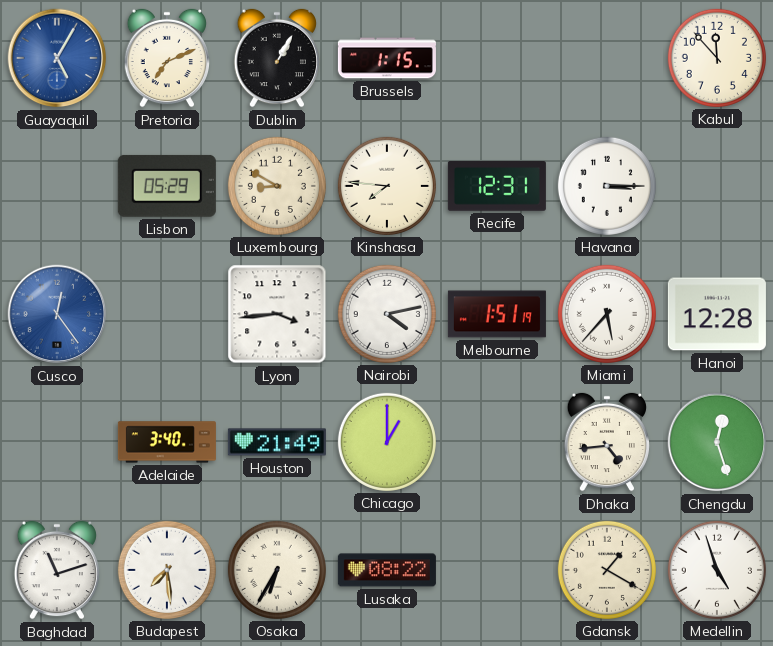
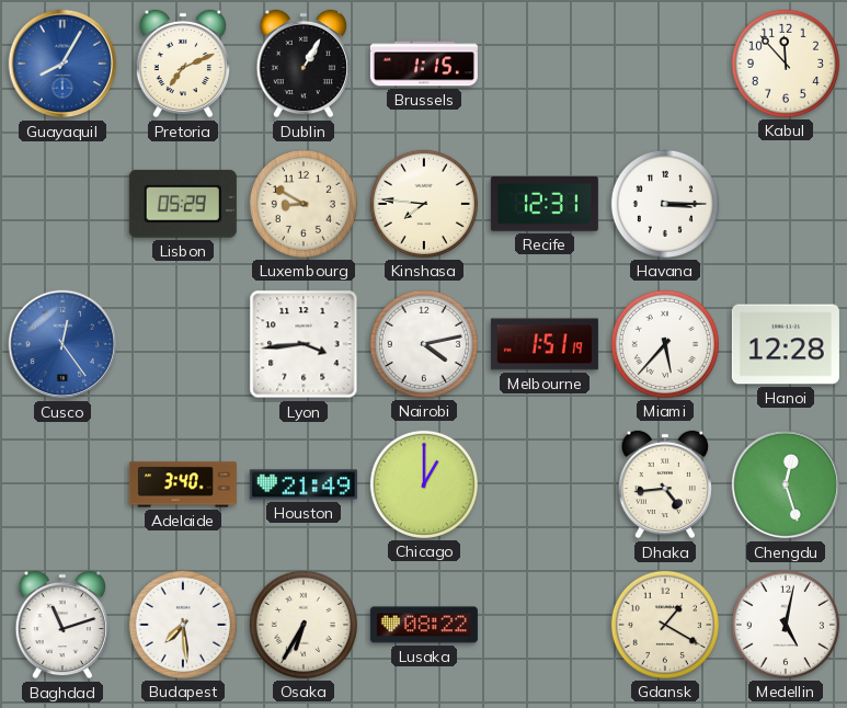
Guayaquil: 5:05 -> 8:05
Medellin: 4:57 -> 5:02
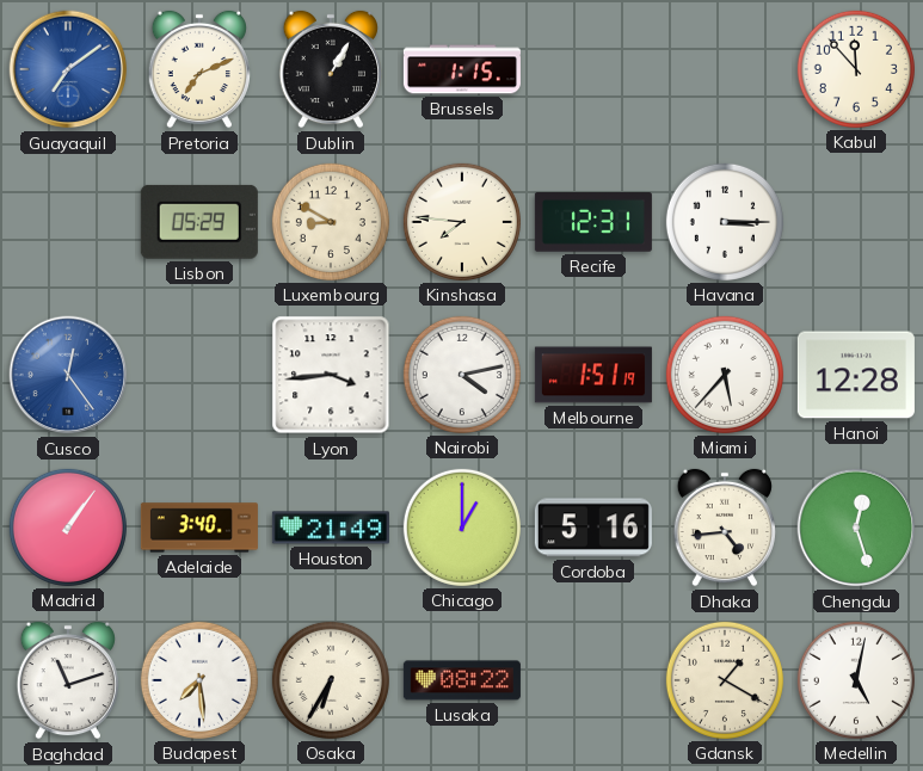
Guayaquil: 8:05 -> 7:09
Madrid: none -> 1:06
Cordoba: none -> 5:16
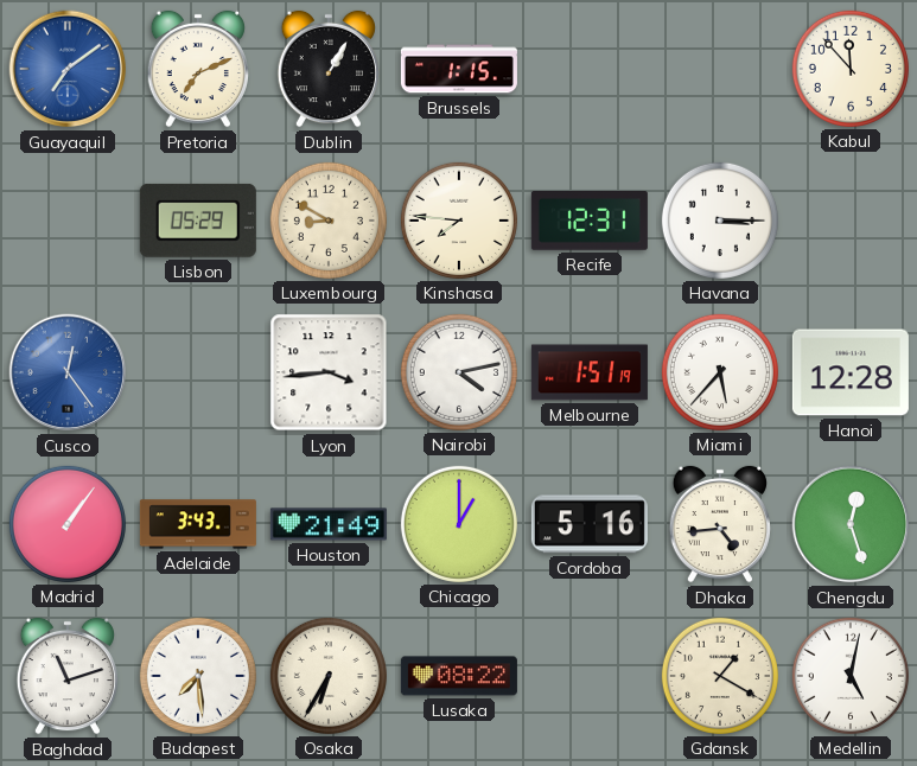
Adelaide: 3:40 -> 3:43
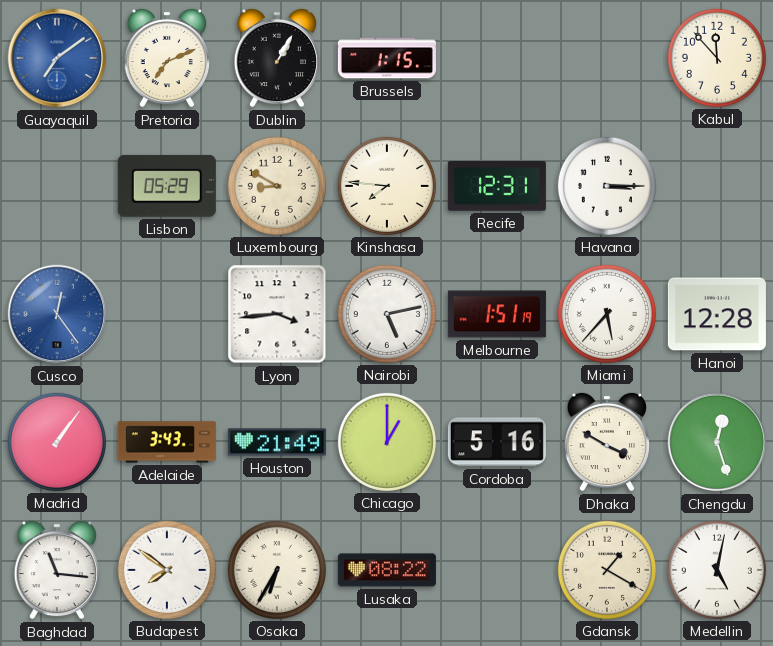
Nairobi: 4:13 -> 5:13
Dhaka: 4:44 -> 3:50
Baghdad: 11:12 -> 11:16
Budapest: 7:29 -> 7:51
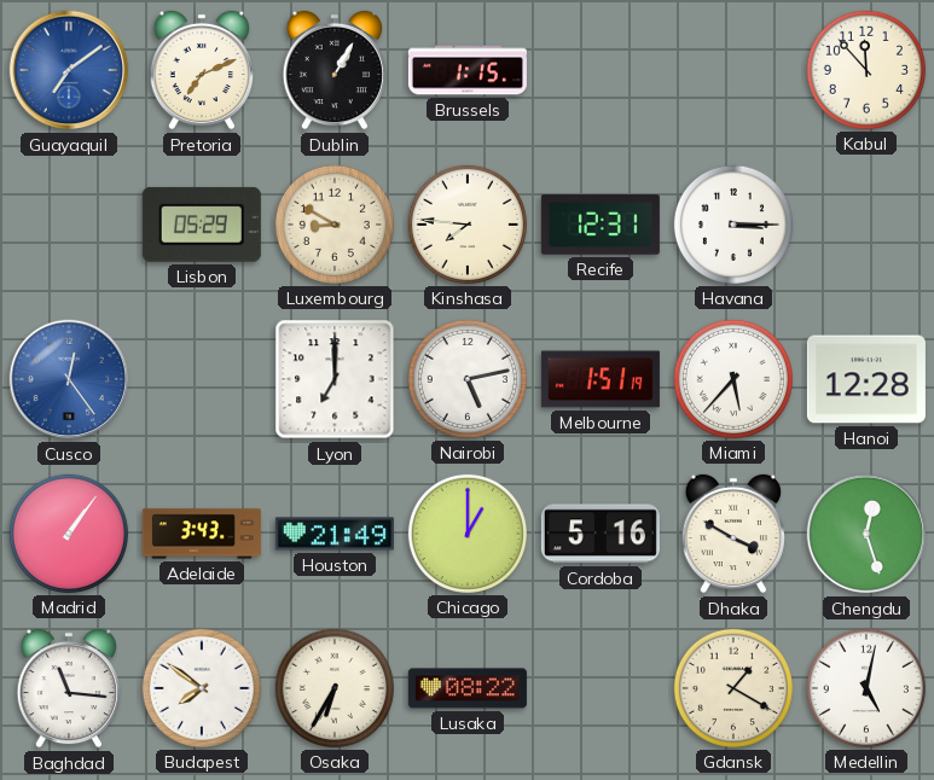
Lyon: 3:44 -> 7:00
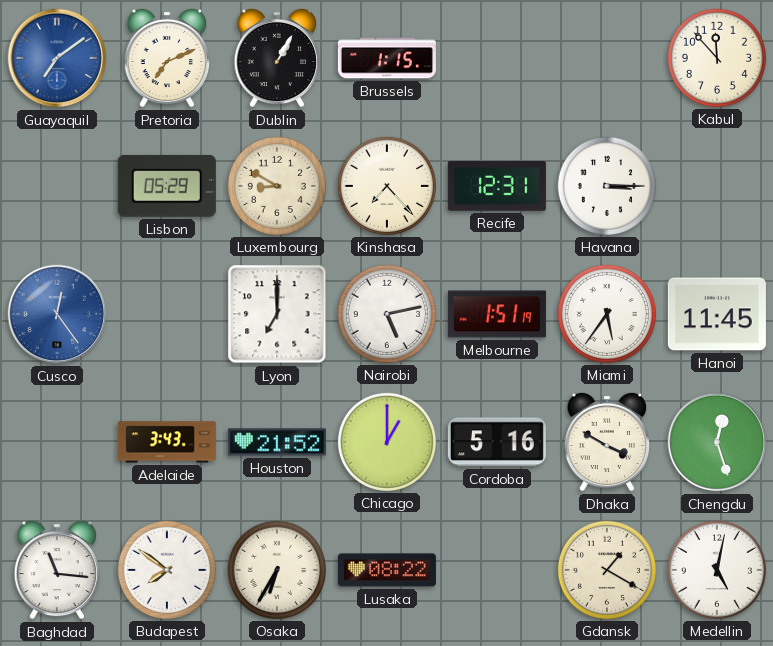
Kinshasa: 7:46 -> 7:23
Miami: 5:37 -> 5:36
Hanoi: 12:28 -> 11:45
Madrid: 1:06 -> none
Houston: 21:49 -> 21:52
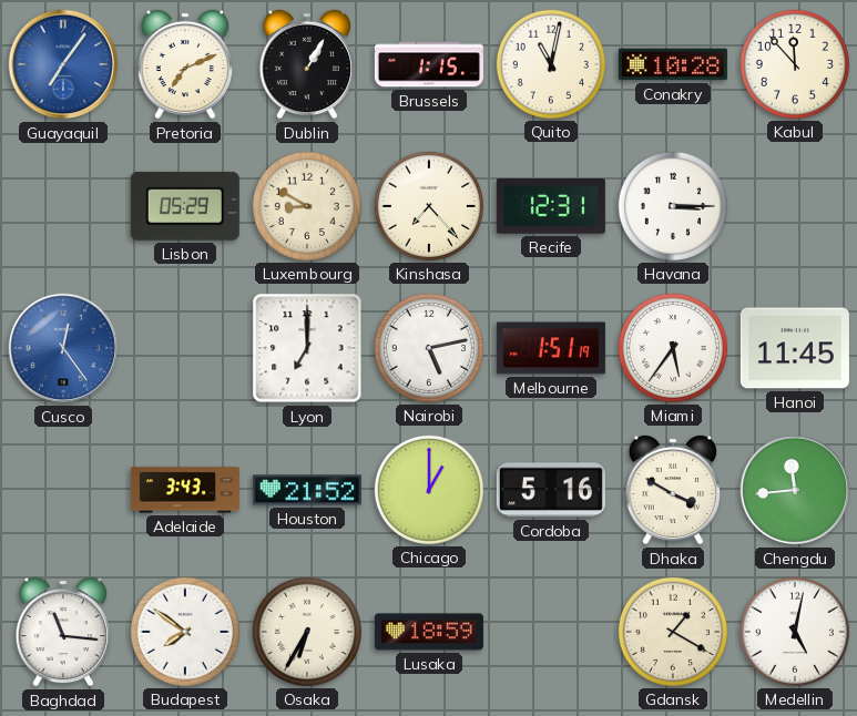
Guayaquil: 7:09 -> 7:06
Quito: none -> 11:02
Conakry: none -> 10:28
Chengdu: 12:27 -> 11:44
Lusaka: 08:22 -> 18:59
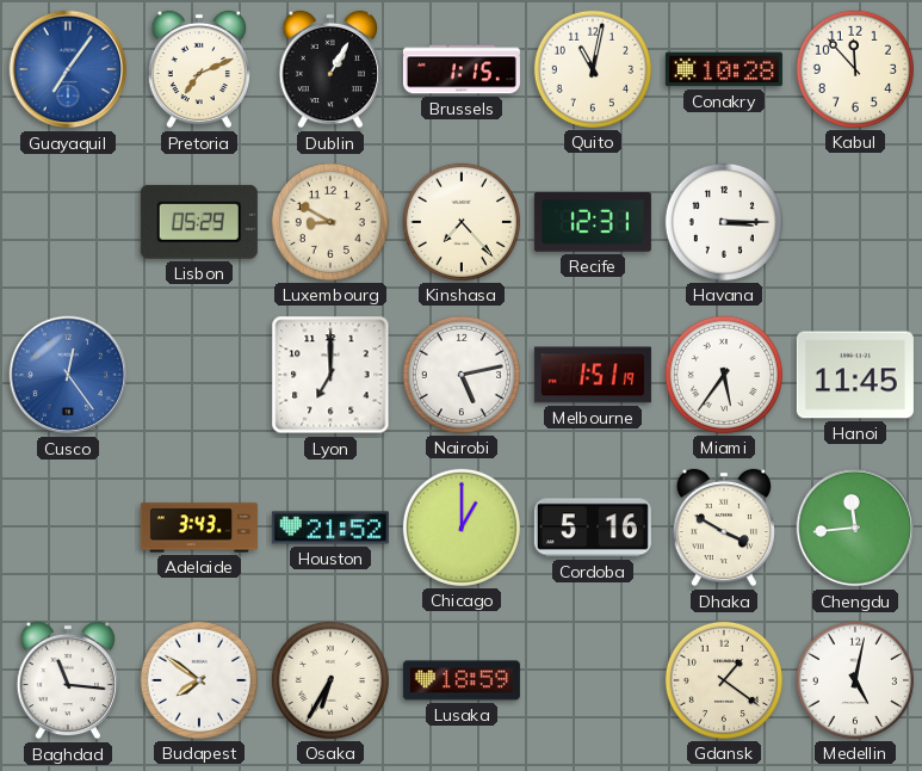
Gdansk: 1:20 -> 1:21
